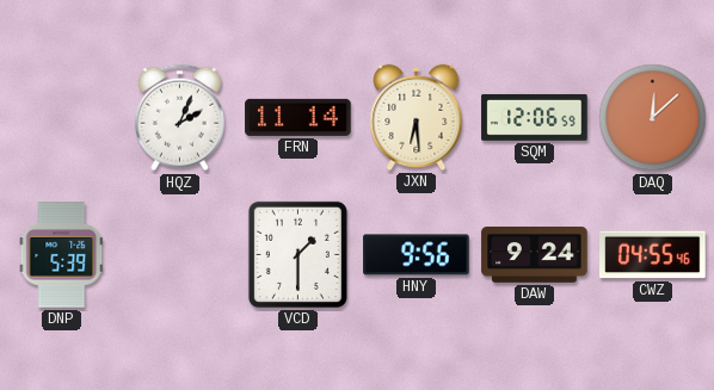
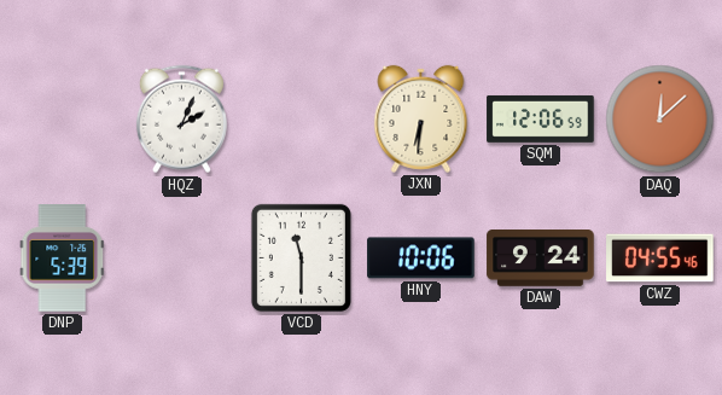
FRN: 11:14 -> none
JXN: 6:29 -> 6:31
VCD: 1:30 -> 11:30
HNY: 9:56 -> 10:06
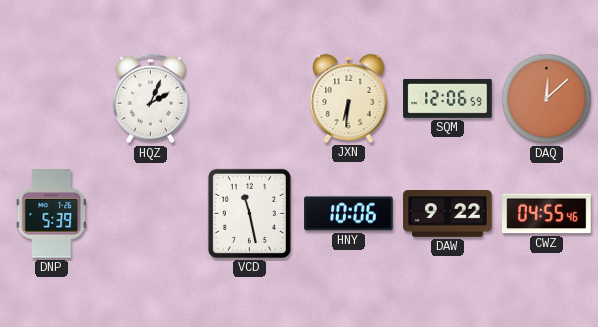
VCD: 11:30 -> 11:28
DAW: 9:24 -> 9:22
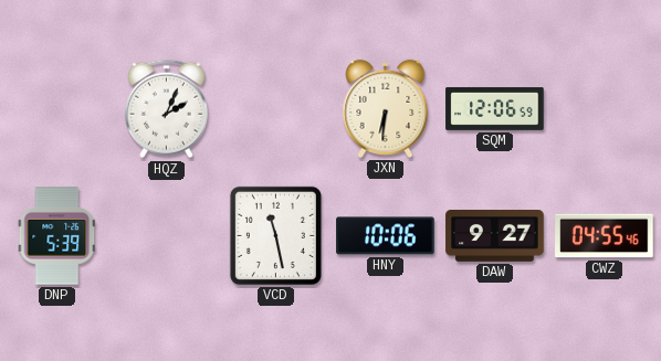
DAQ: 12:08 -> none
DAW: 9:22 -> 9:27
